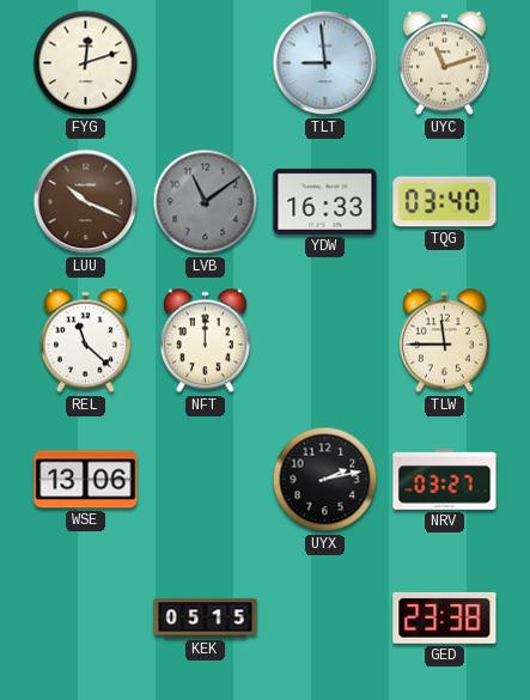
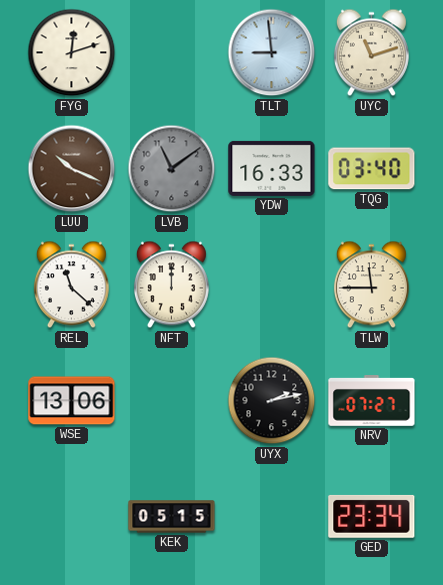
NRV: 03:27 -> 07:27
GED: 23:38 -> 23:34
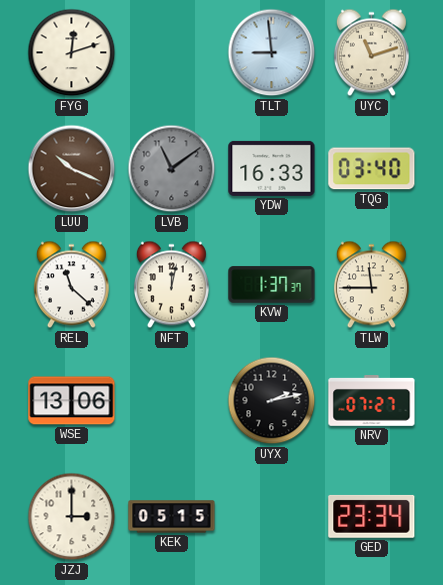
NFT: 12:00 -> 12:02
KVW: none -> 1:37
JZJ: none -> 3:00
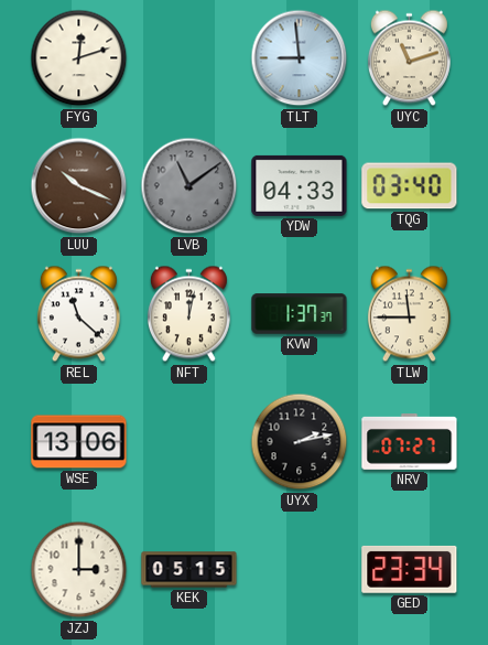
YDW: 16:33 -> 04:33
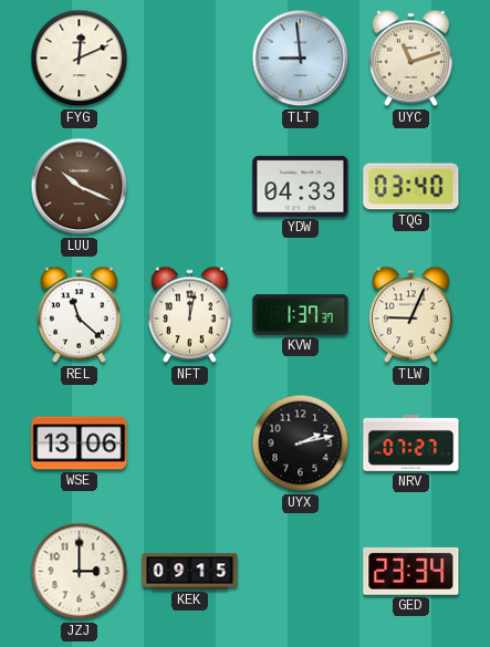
FYG: 12:12 -> 12:11
LVB: 11:09 -> none
TLW: 11:45 -> 9:04
KEK: 05:15 -> 09:15
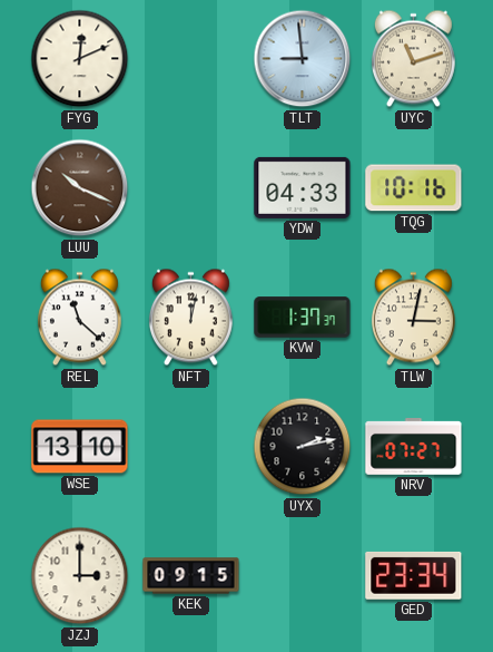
TQG: 03:40 -> 10:16
TLW: 9:04 -> 3:02
WSE: 13:06 -> 13:10
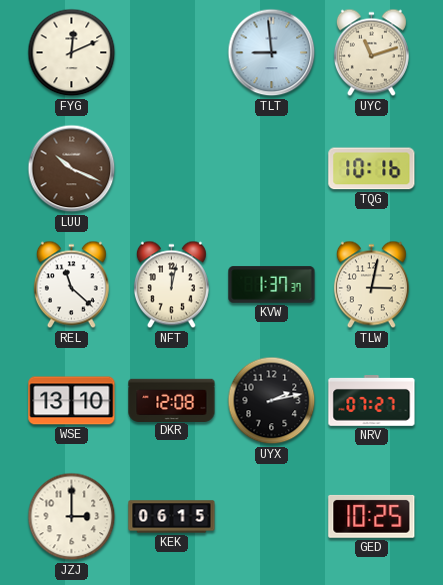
YDW: 04:33 -> none
DKR: none -> 12:08
KEK: 09:15 -> 06:15
GED: 23:34 -> 10:25
